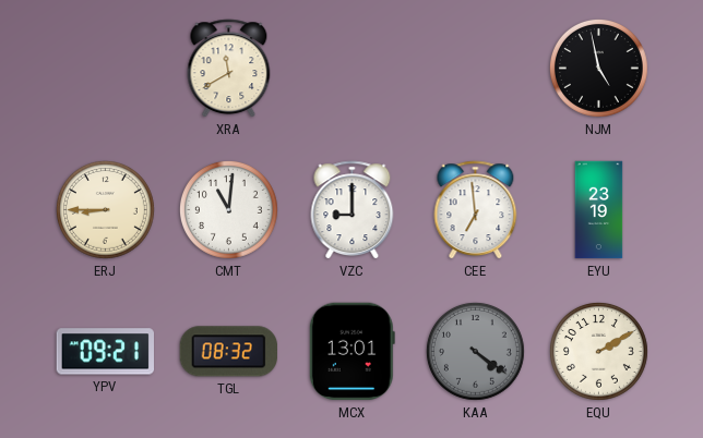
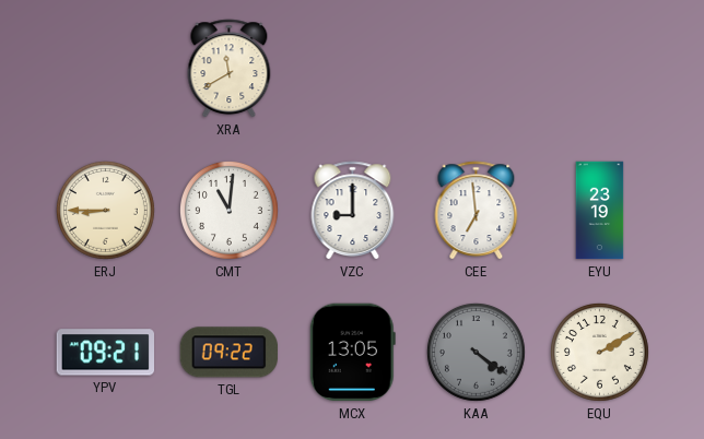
NJM: 4:58 -> none
TGL: 08:32 -> 09:22
MCX: 13:01 -> 13:05
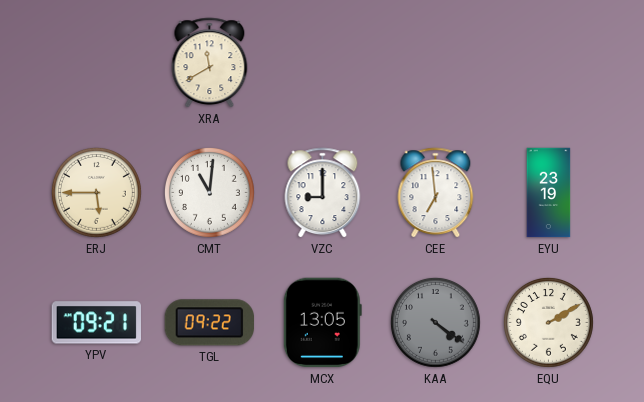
ERJ: 8:45 -> 5:45
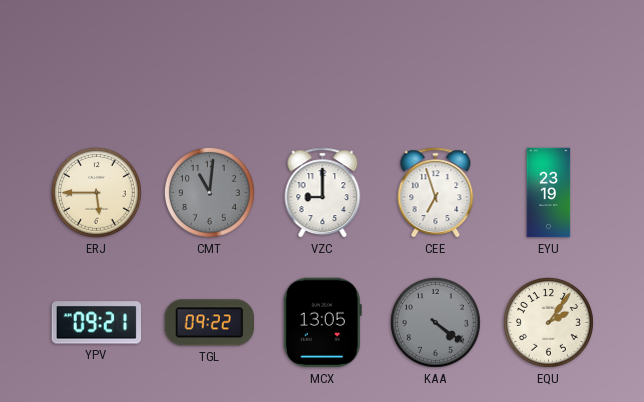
XRA: 11:40 -> none
CMT dial: white -> grey
CEE: 6:59 -> 6:57
EQU: 2:10 -> 2:06
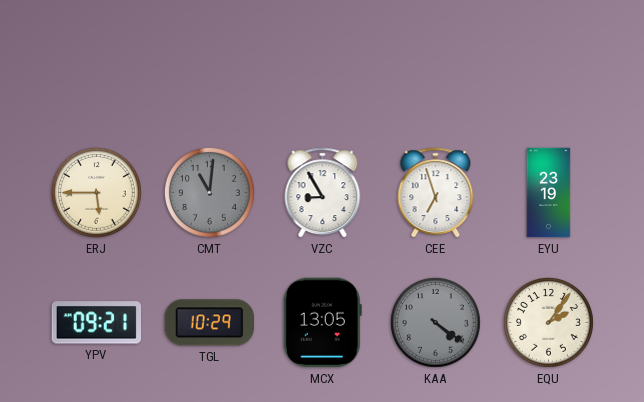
VZC: 9:00 -> 8:55
TGL: 09:22 -> 10:29
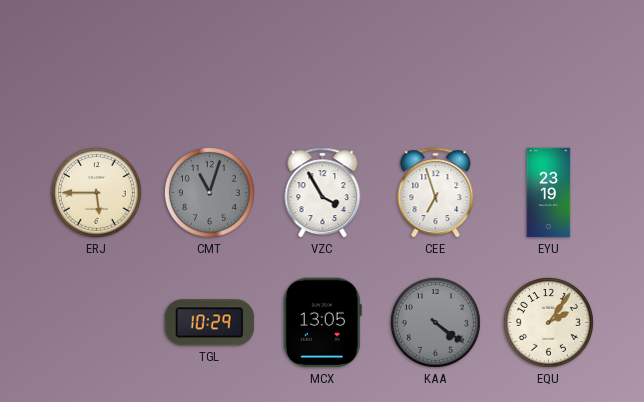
CMT: 11:01 -> 11:03
VZC: 8:55 -> 3:55
YPV: 09:21 -> none
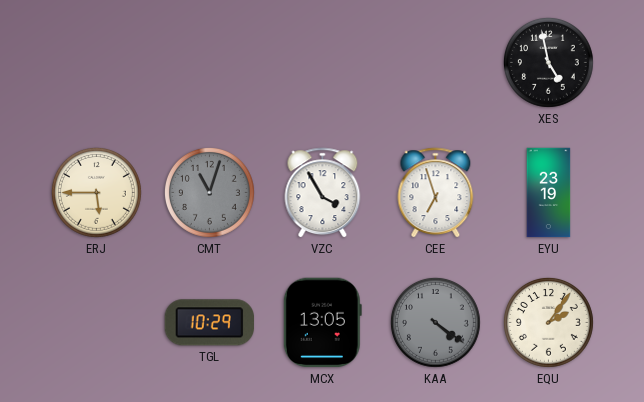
XES: none -> 4:58
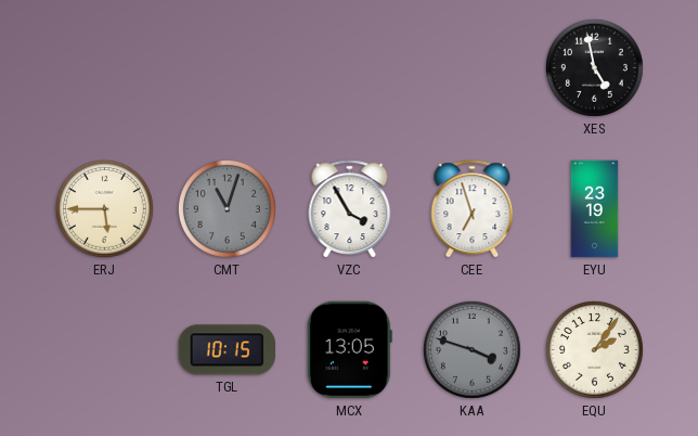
TGL: 10:29 -> 10:15
KAA: 4:21 -> 3:48
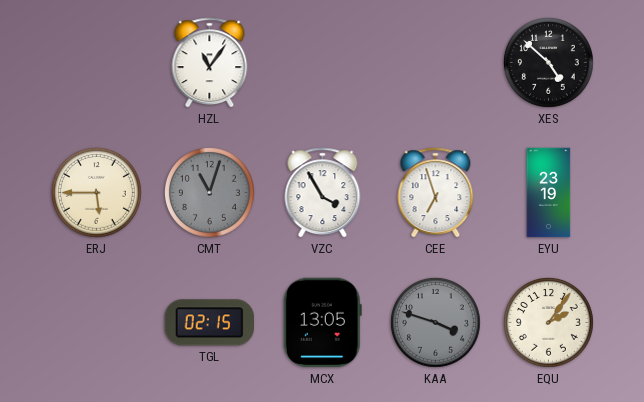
HZL: none -> 11:06
XES: 4:58 -> 4:52
TGL: 10:15 -> 02:15
